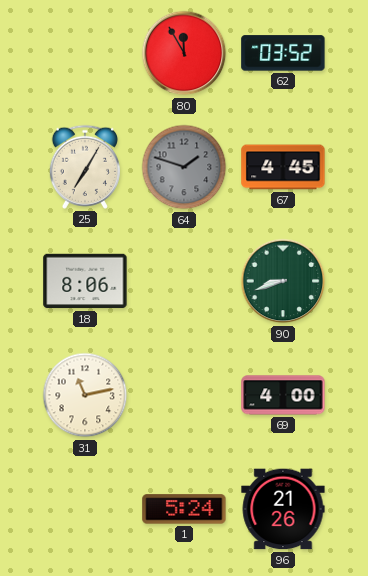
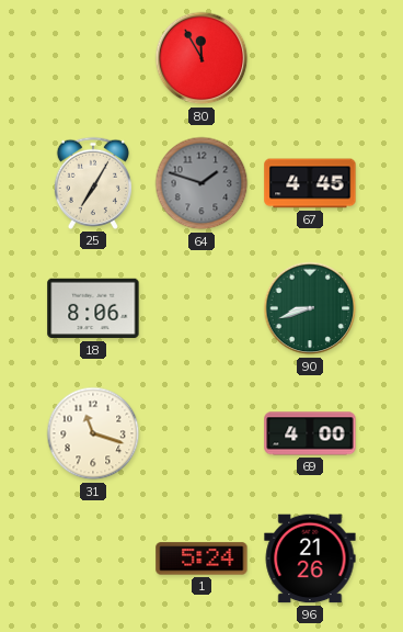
62: 03:52 -> none
31: 11:13 -> 11:18
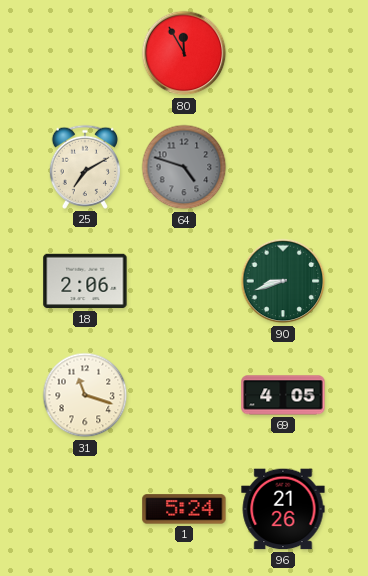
25: 7:05 -> 7:10
64: 1:48 -> 4:48
67: 4:45 -> none
18: 8:06 -> 2:06
69: 4:00 -> 4:05
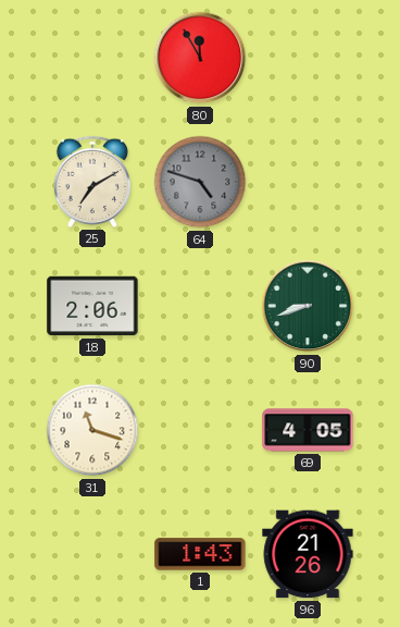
1: 5:24 -> 1:43
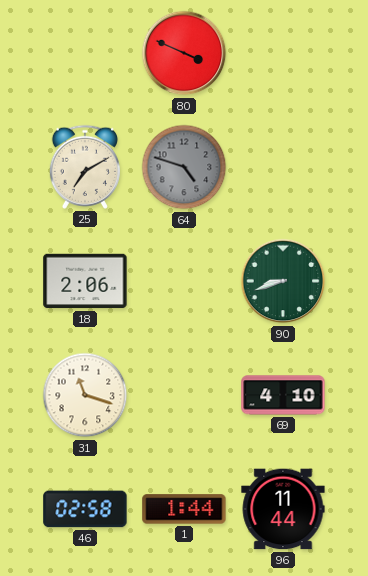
80: 11:55 -> 3:49
69: 4:05 -> 4:10
46: none -> 02:58
1: 1:43 -> 1:44
96: 21:26 -> 11:44
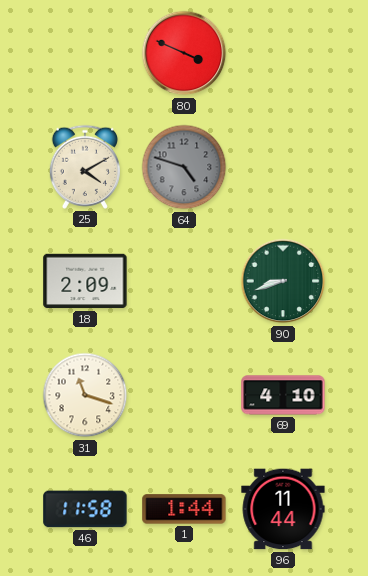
25: 7:10 -> 4:10
18: 2:06 -> 2:09
46: 02:58 -> 11:58
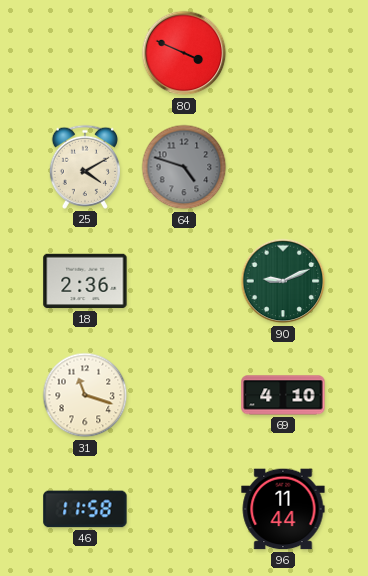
18: 2:09 -> 2:36
90: 8:42 -> 9:11
1: 1:44 -> none
